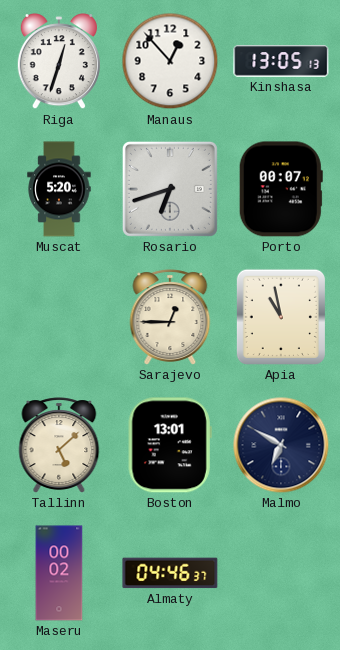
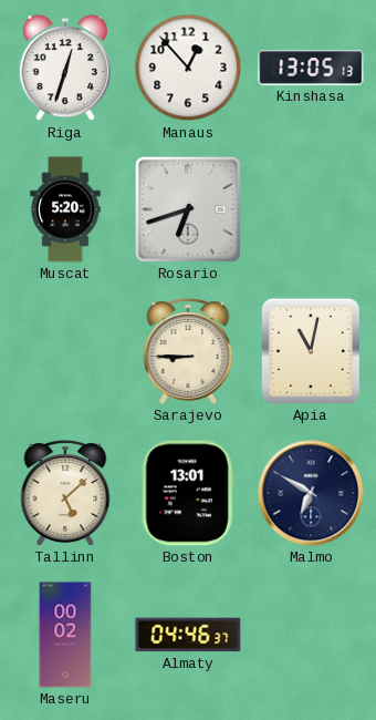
Porto: 00:07 -> none
Sarajevo: 12:45 -> 8:45
Apia: 10:58 -> 11:02
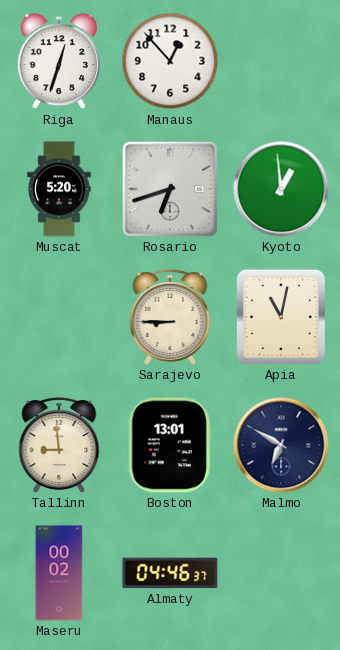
Kinshasa: 13:05 -> none
Kyoto: none -> 12:59
Tallinn: 5:08 -> 8:59
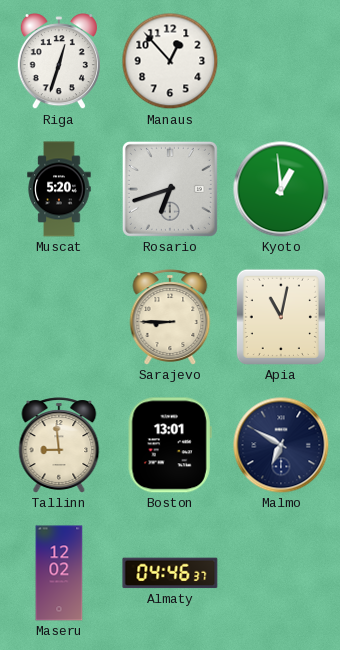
Maseru: 00:02 -> 12:02
